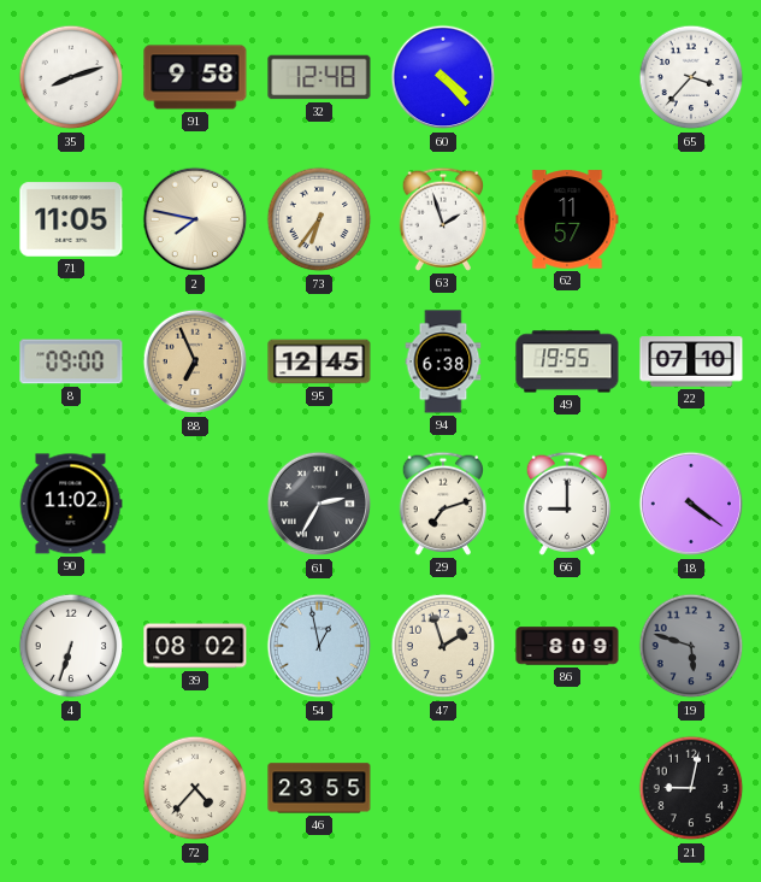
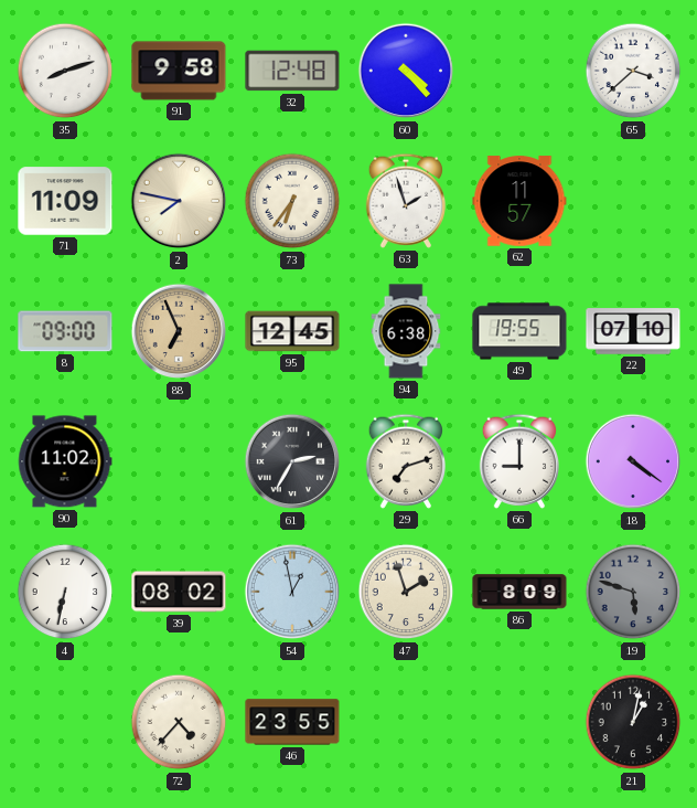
65: 3:37 -> 3:38
71: 11:05 -> 11:09
4: 6:33 -> 6:32
21: 9:02 -> 1:02
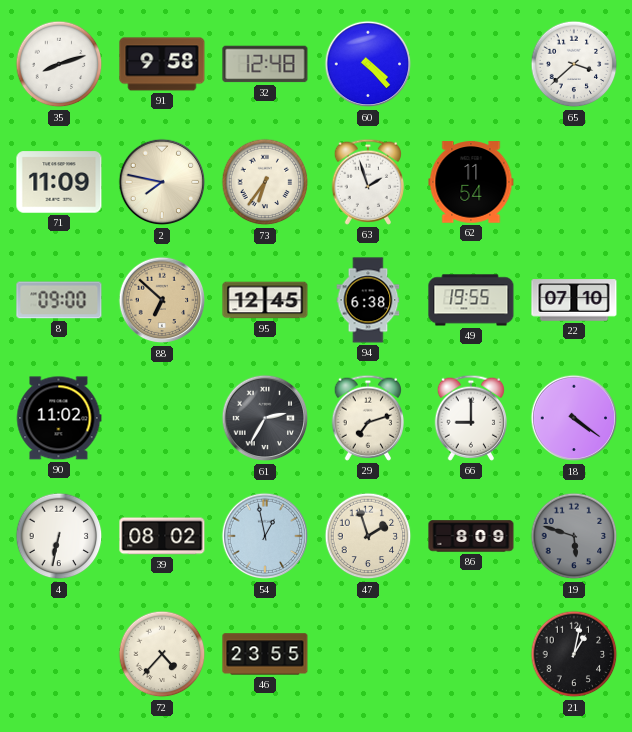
62: 11:57 -> 11:54
88: 6:56 -> 6:52
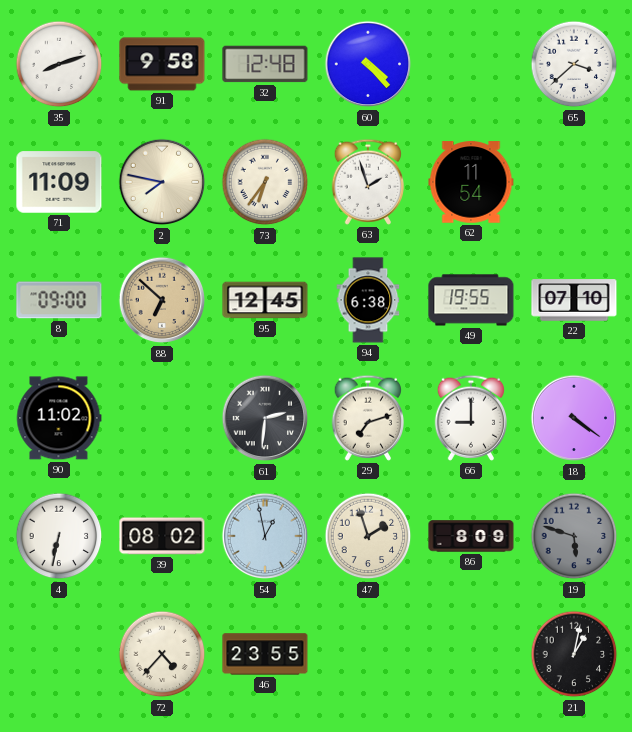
61: 2:35 -> 2:31
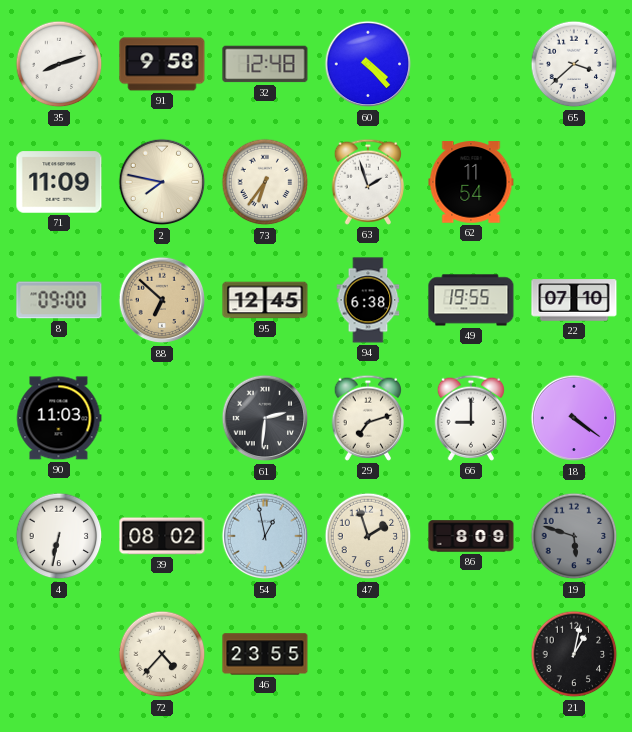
90: 11:02 -> 11:03
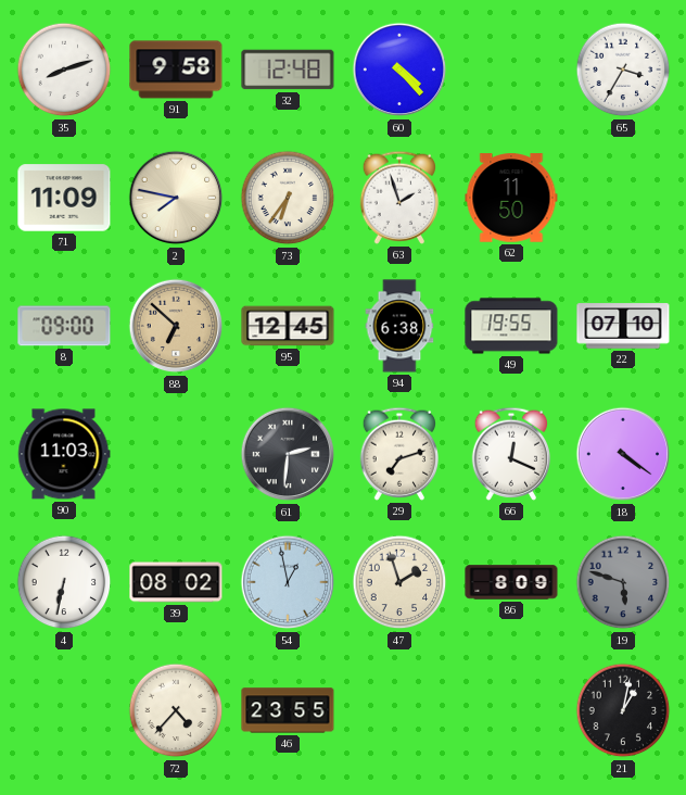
65: 3:38 -> 3:35
62: 11:54 -> 11:50
66: 9:00 -> 12:19
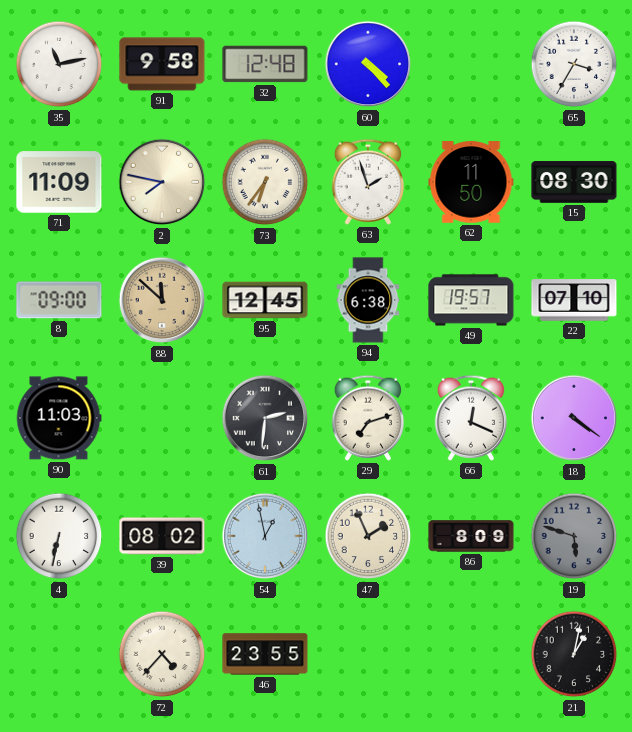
35: 8:12 -> 11:13
15: none -> 08:30
88: 6:52 -> 11:52
49: 19:55 -> 19:57
47: 1:57 -> 1:56
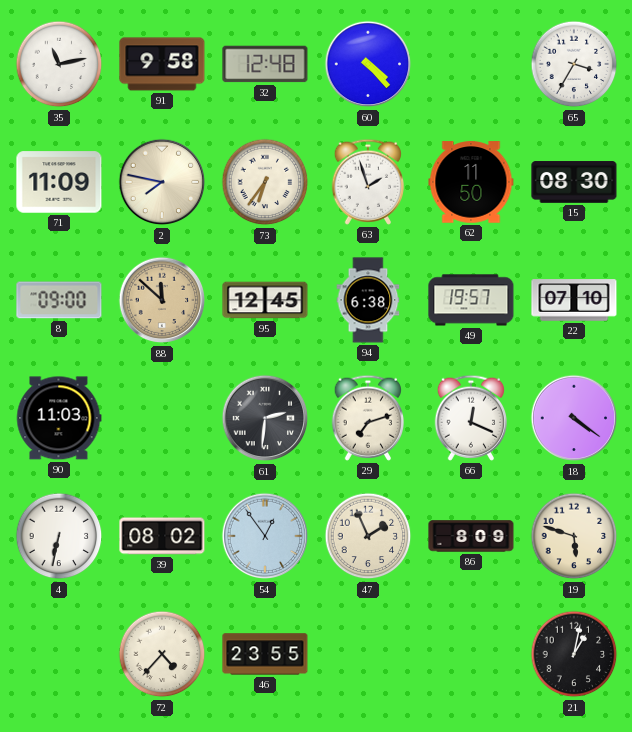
54: 12:58 -> 12:54
19 dial: grey -> cream
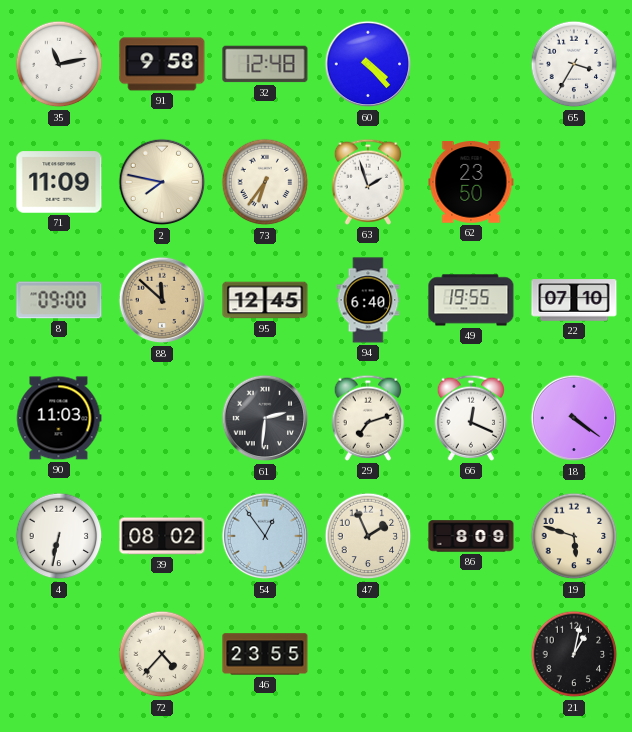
62: 11:50 -> 23:50
15: 08:30 -> none
94: 6:38 -> 6:40
49: 19:57 -> 19:55
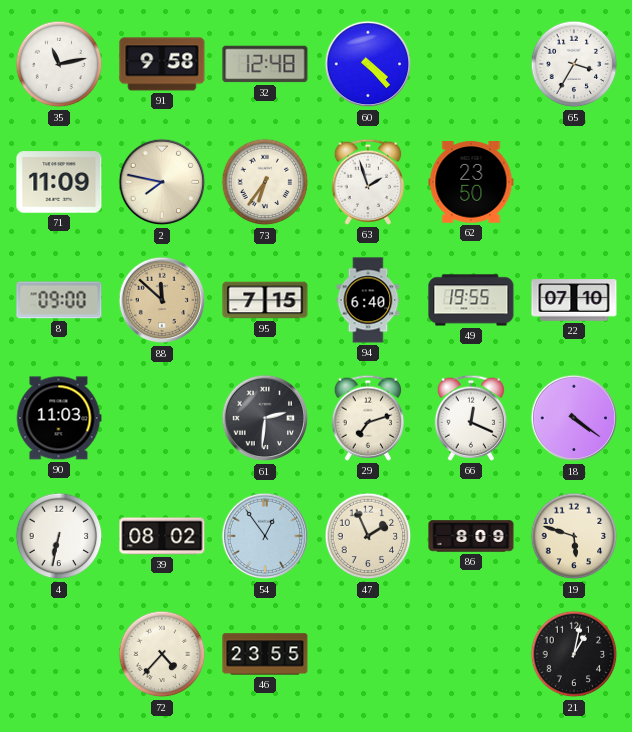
95: 12:45 -> 7:15
